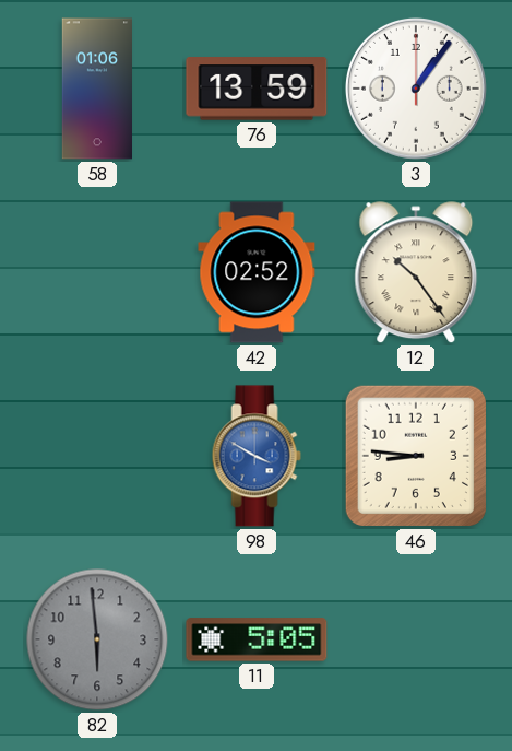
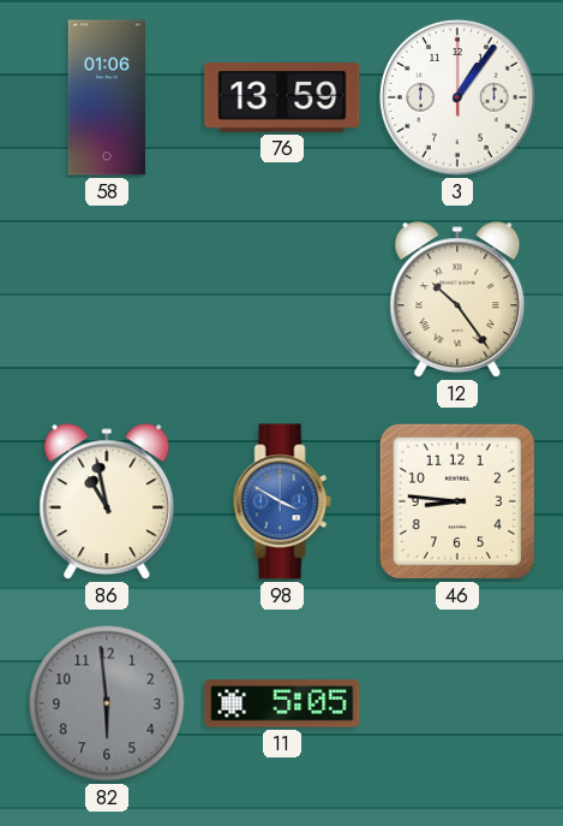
42: 02:52 -> none
86: none -> 10:58
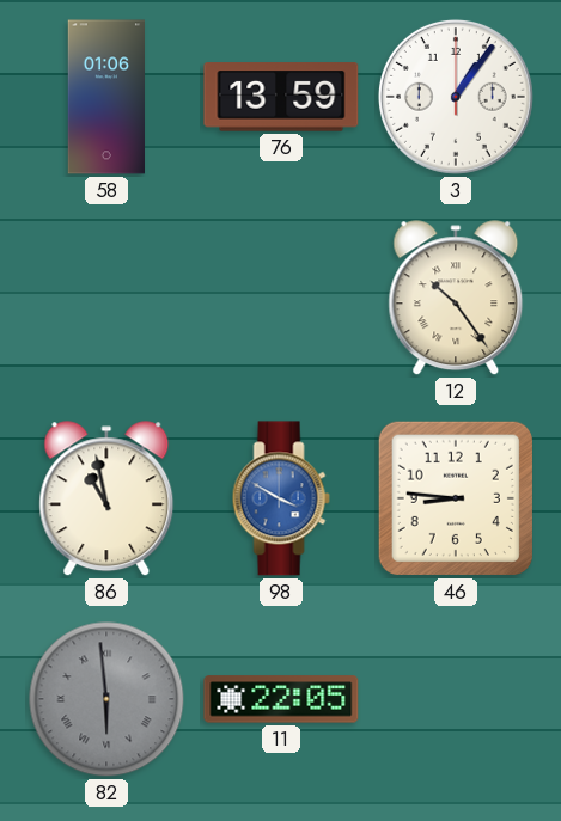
82 numerals: Arabic -> Roman
11: 5:05 -> 22:05
